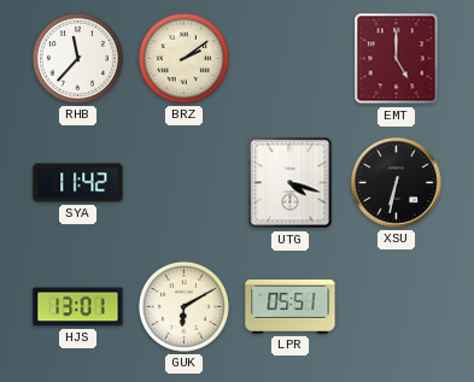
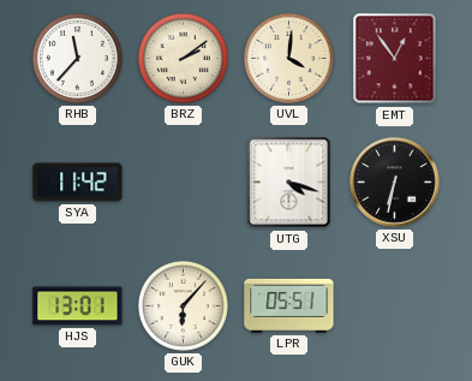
UVL: none -> 4:01
EMT: 5:00 -> 12:54
GUK: 6:10 -> 6:07
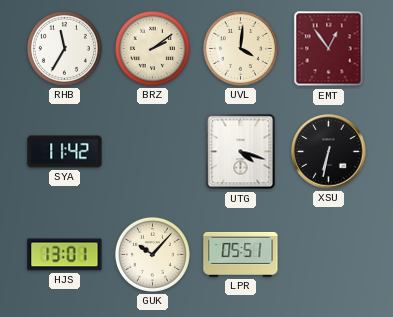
RHB: 11:37 -> 11:35
GUK: 6:07 -> 10:07
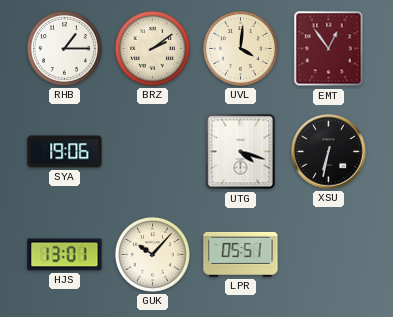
RHB: 11:35 -> 1:15
SYA: 11:42 -> 19:06
